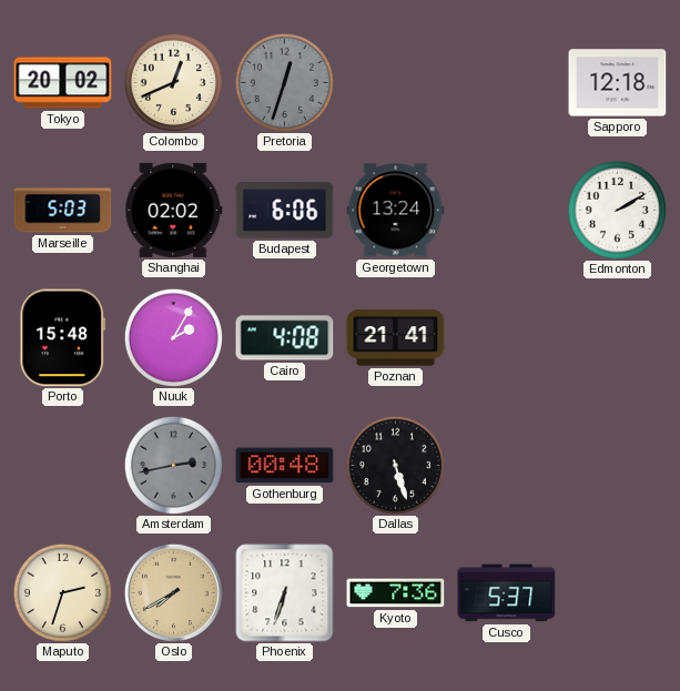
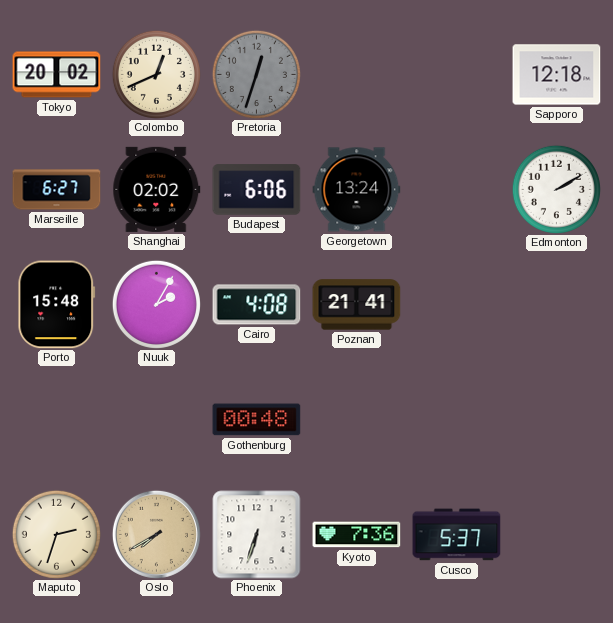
Marseille: 5:03 -> 6:27
Amsterdam: 2:43 -> none
Dallas: 5:27 -> none
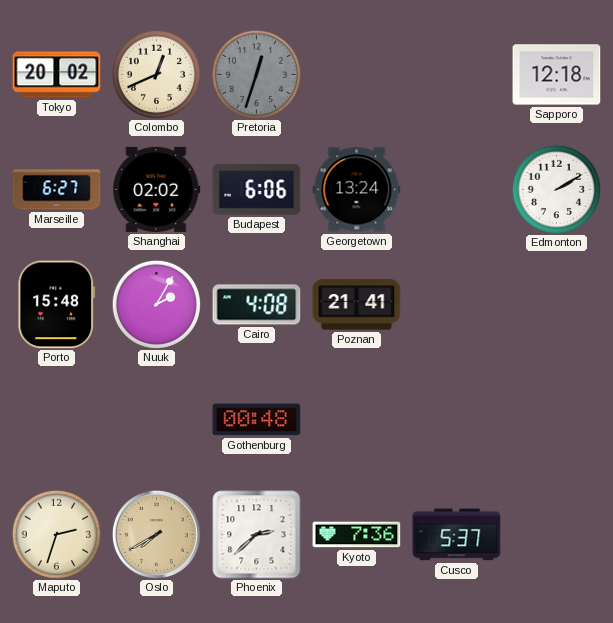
Phoenix: 6:33 -> 2:38
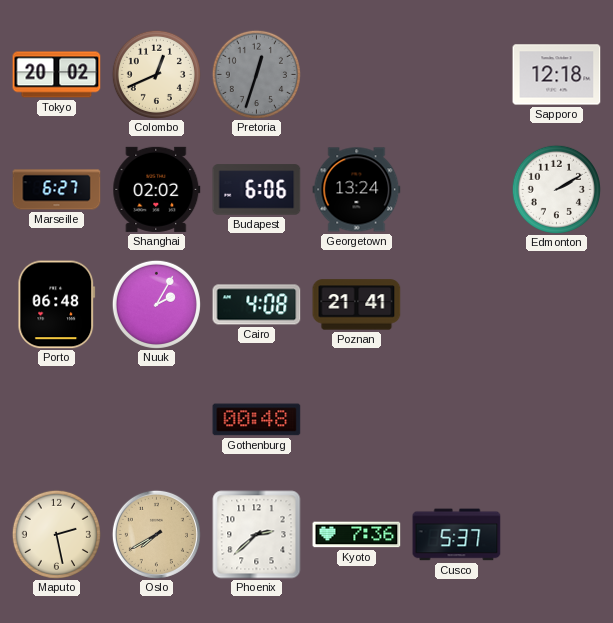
Porto: 15:48 -> 06:48
Maputo: 2:33 -> 2:28
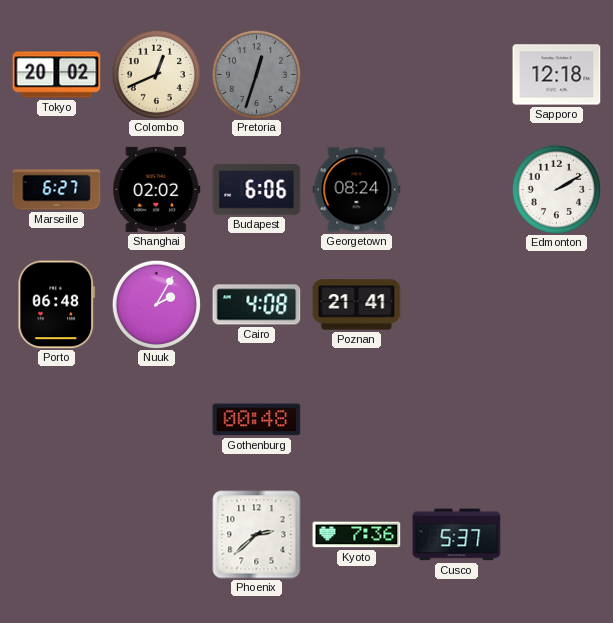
Georgetown: 13:24 -> 08:24
Maputo: 2:28 -> none
Oslo: 7:40 -> none
